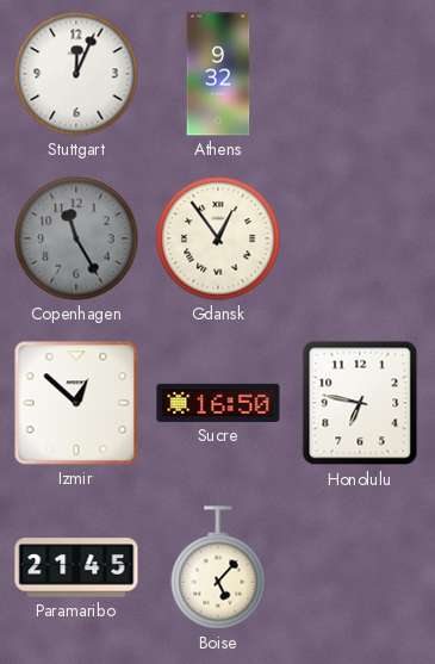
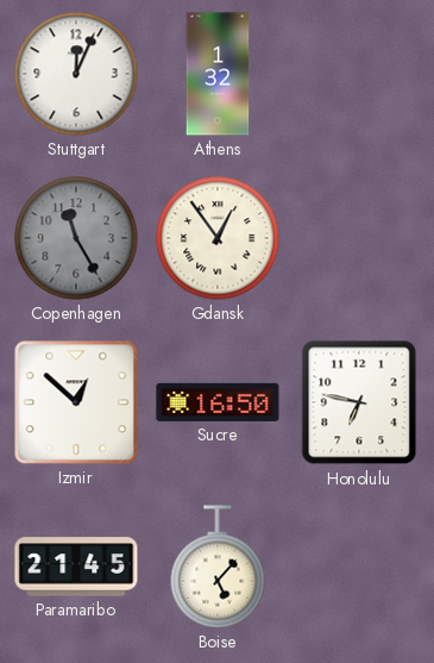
Athens: 9:32 -> 1:32
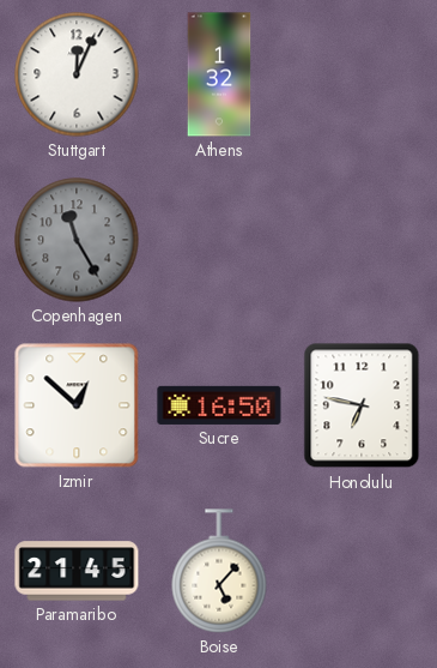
Gdansk: 12:54 -> none
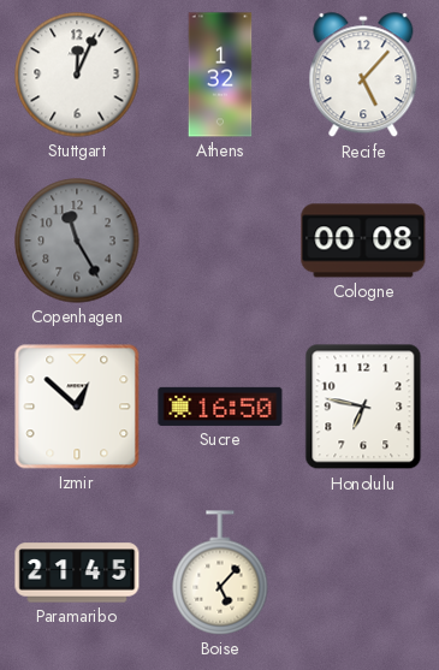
Recife: none -> 5:07
Cologne: none -> 00:08
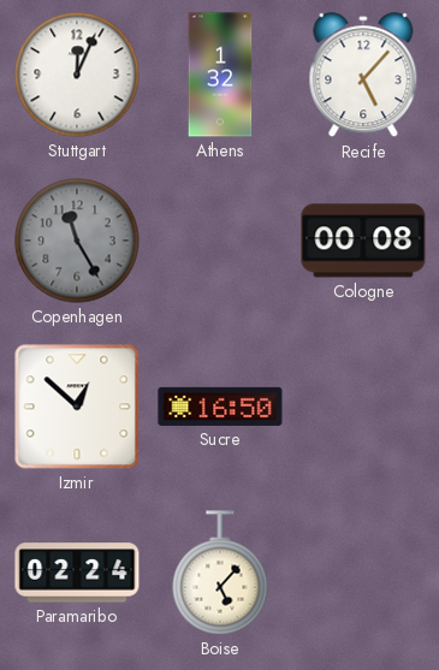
Honolulu: 6:47 -> none
Paramaribo: 21:45 -> 02:24
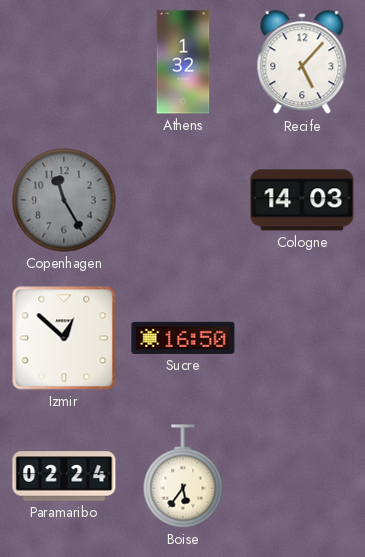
Stuttgart: 12:04 -> none
Cologne: 00:08 -> 14:03
Boise: 5:07 -> 5:36
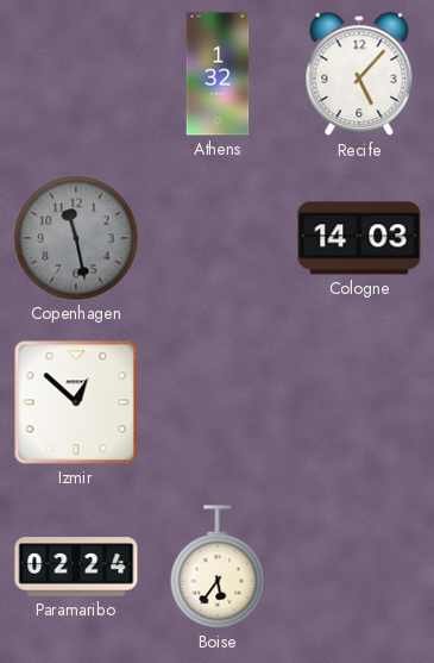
Copenhagen: 11:25 -> 11:28
Sucre: 16:50 -> none
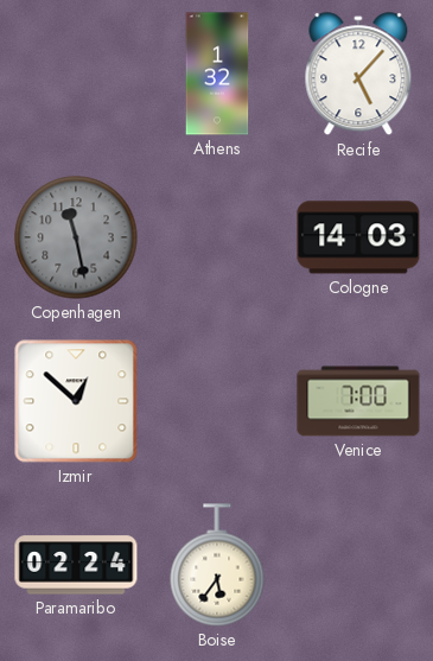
Venice: none -> 7:00
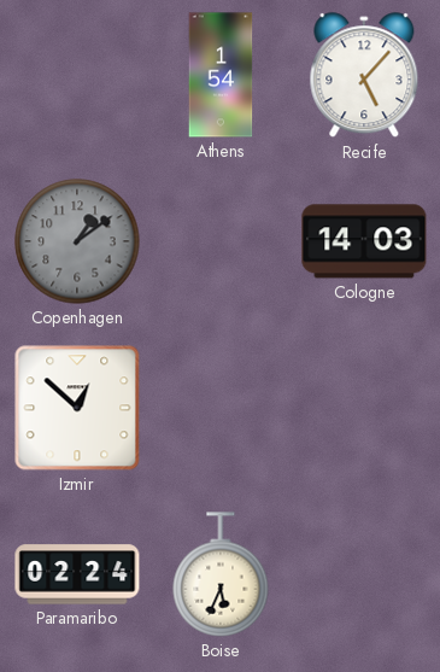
Athens: 1:32 -> 1:54
Copenhagen: 11:28 -> 1:09
Venice: 7:00 -> none
Boise: 5:36 -> 5:34
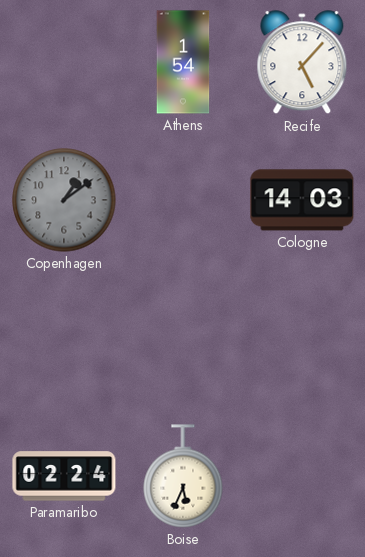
Izmir: 12:52 -> none
